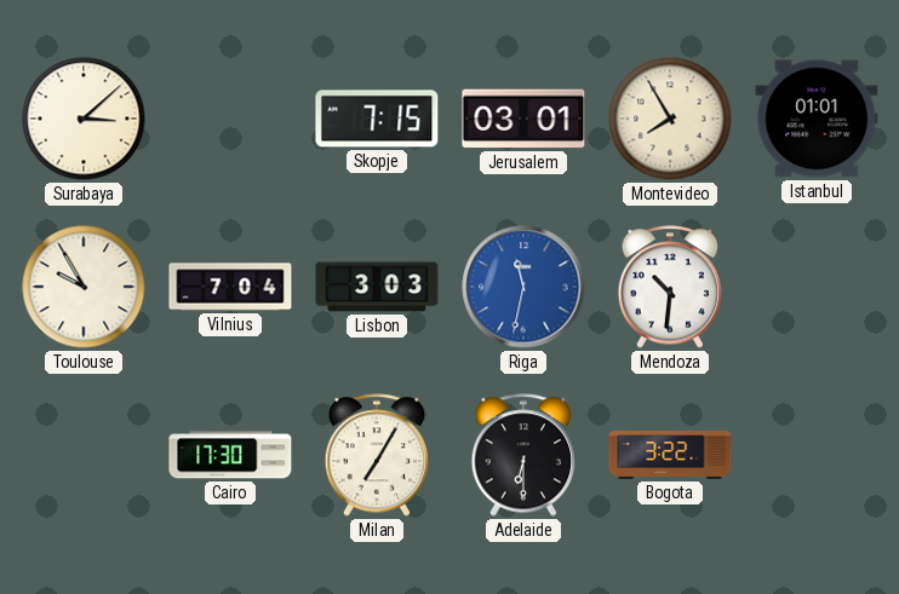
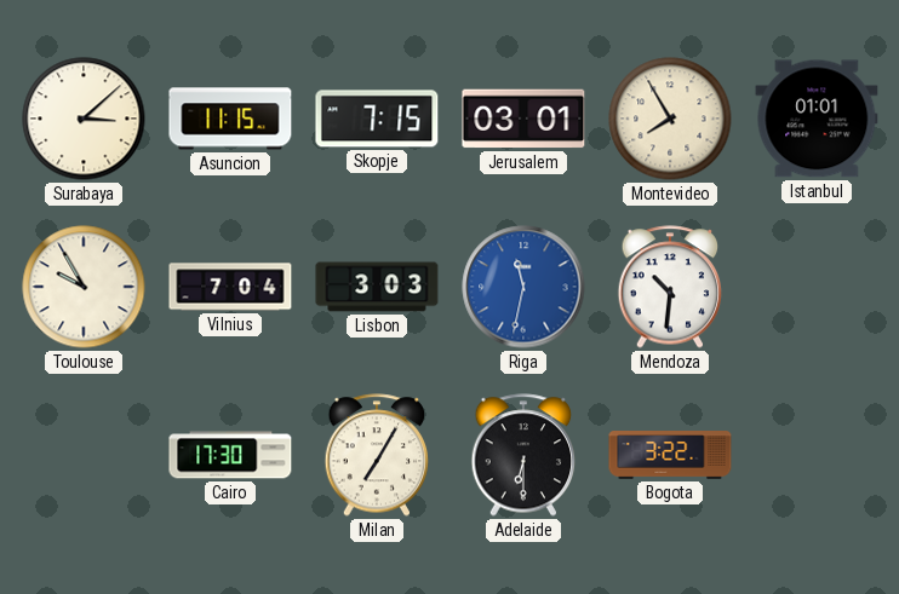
Asuncion: none -> 11:15
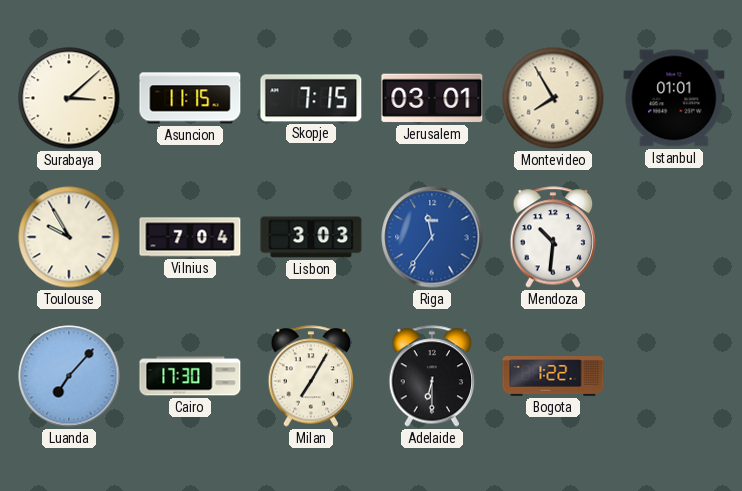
Riga: 11:32 -> 11:36
Luanda: none -> 7:07
Bogota: 3:22 -> 1:22
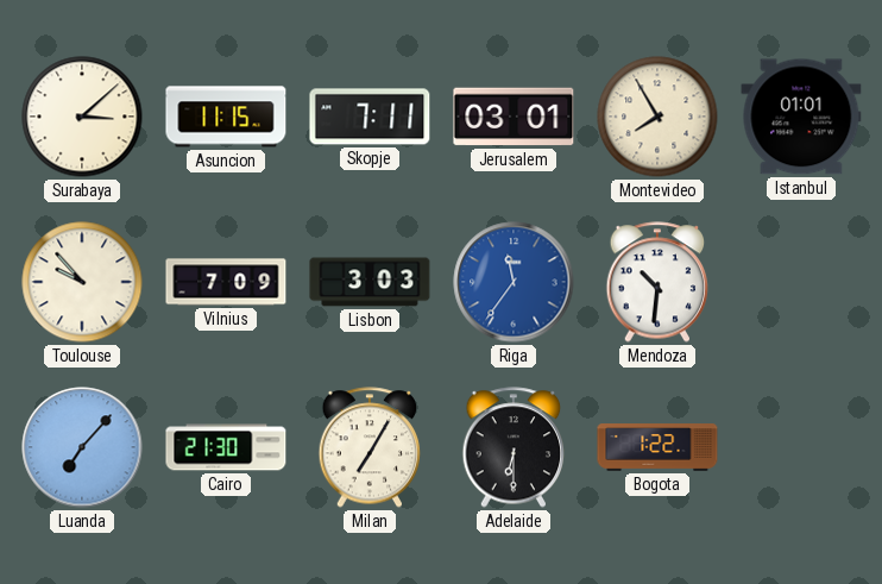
Skopje: 7:15 -> 7:11
Toulouse: 9:55 -> 9:53
Vilnius: 7:04 -> 7:09
Cairo: 17:30 -> 21:30
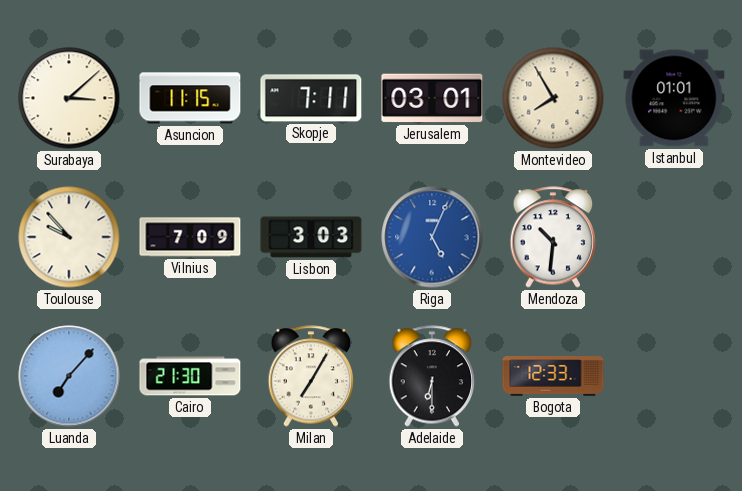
Riga: 11:36 -> 5:04
Bogota: 1:22 -> 12:33
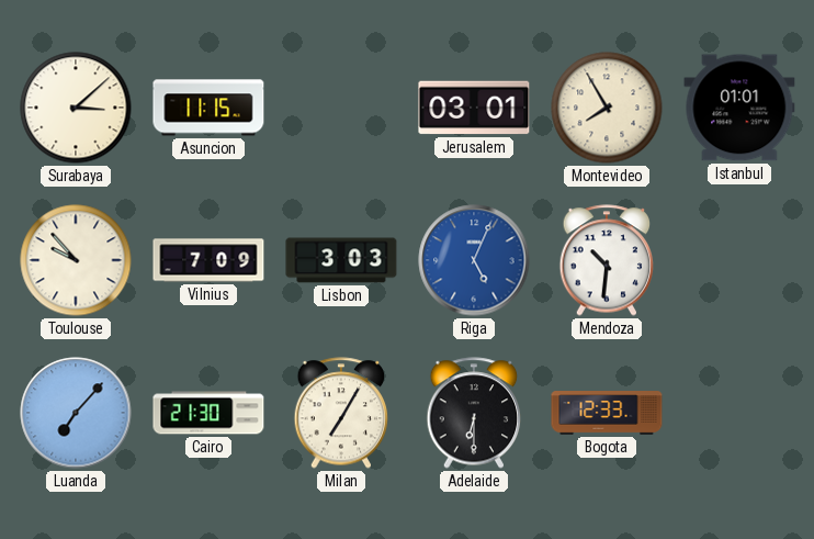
Skopje: 7:11 -> none
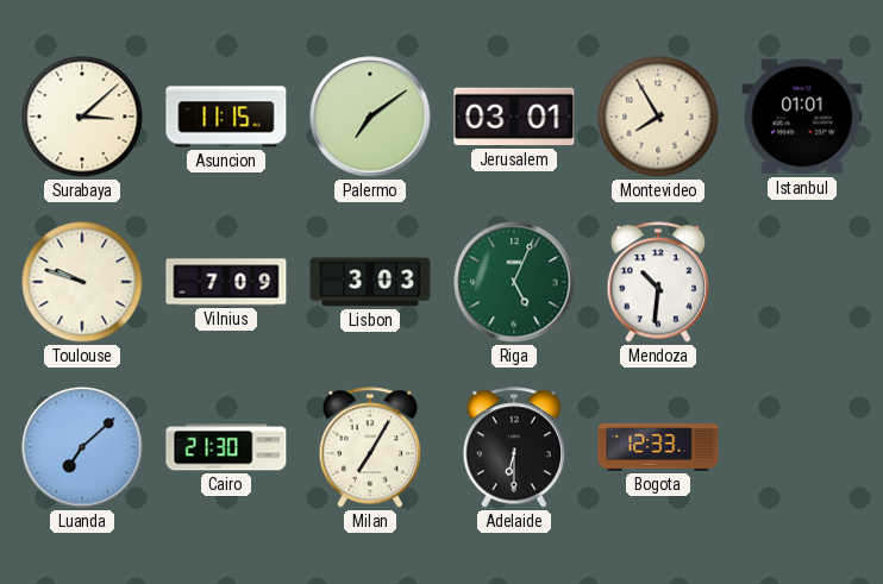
Palermo: none -> 7:09
Toulouse: 9:53 -> 9:48
Riga dial: blue -> green
Luanda: 7:07 -> 7:08
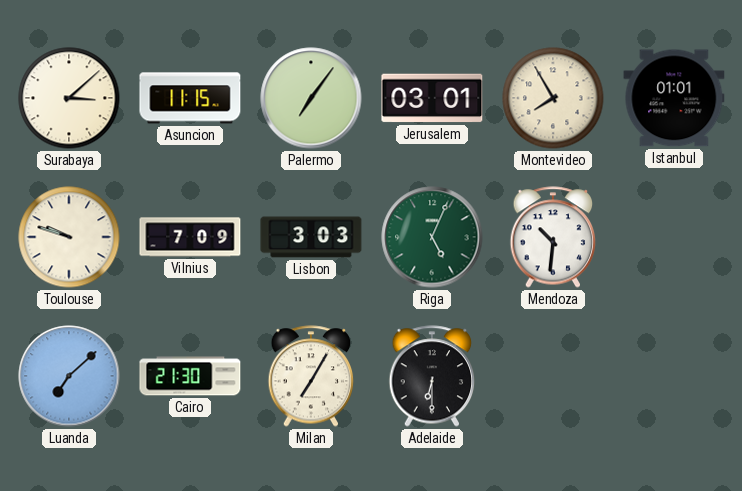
Palermo: 7:09 -> 7:06
Bogota: 12:33 -> none
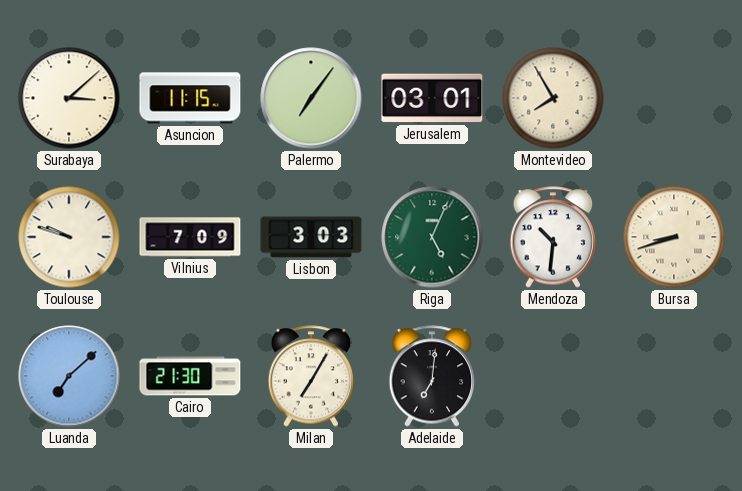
Istanbul: 01:01 -> none
Bursa: none -> 8:42
Adelaide: 6:30 -> 7:01
